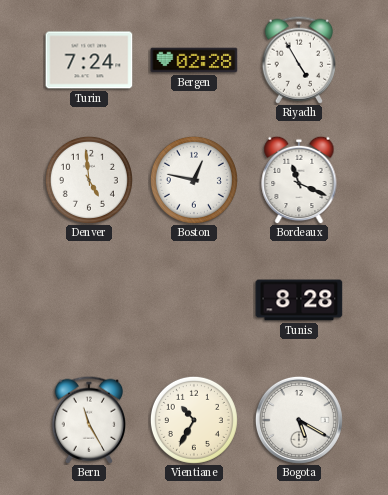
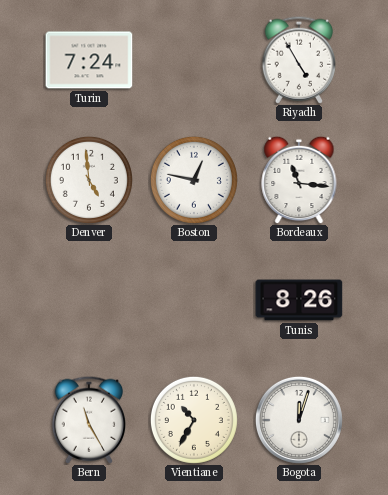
Bergen: 02:28 -> none
Bordeaux: 11:19 -> 11:16
Tunis: 8:28 -> 8:26
Bogota: 5:20 -> 12:03
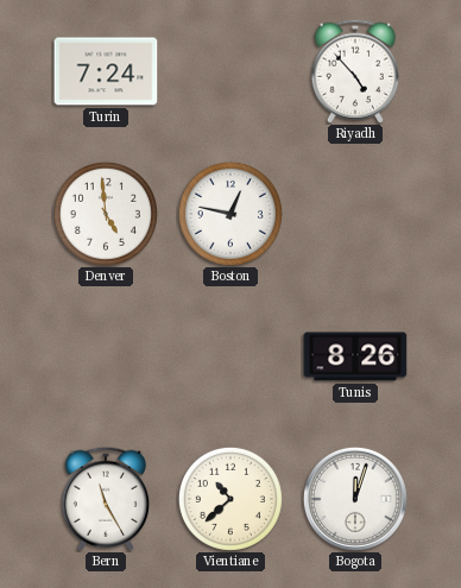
Riyadh: 4:55 -> 4:53
Bordeaux: 11:16 -> none
Vientiane: 10:35 -> 10:38
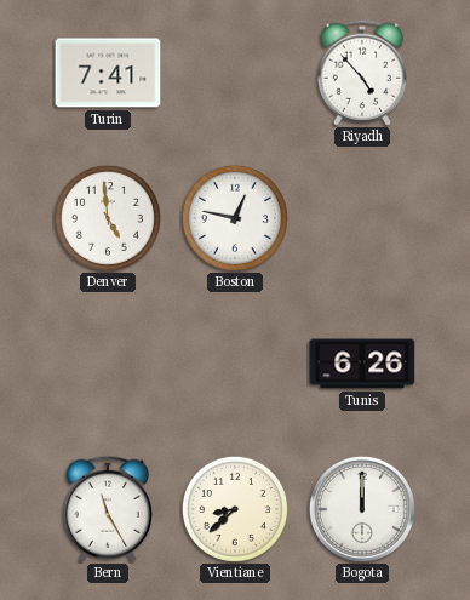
Turin: 7:24 -> 7:41
Tunis: 8:26 -> 6:26
Vientiane: 10:38 -> 8:38
Bogota: 12:03 -> 12:00
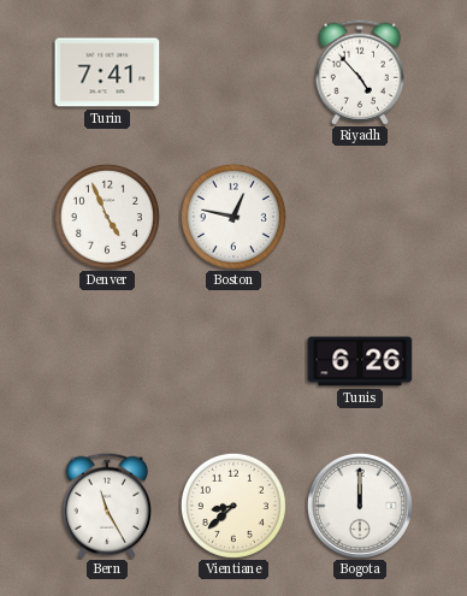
Denver: 4:59 -> 4:56
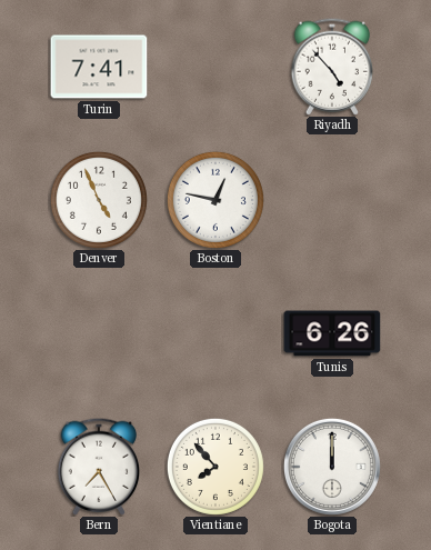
Bern: 11:25 -> 7:25
Vientiane: 8:38 -> 7:53
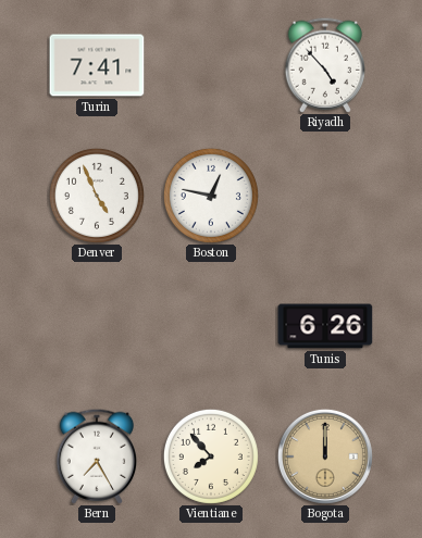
Bogota dial: white -> champagne
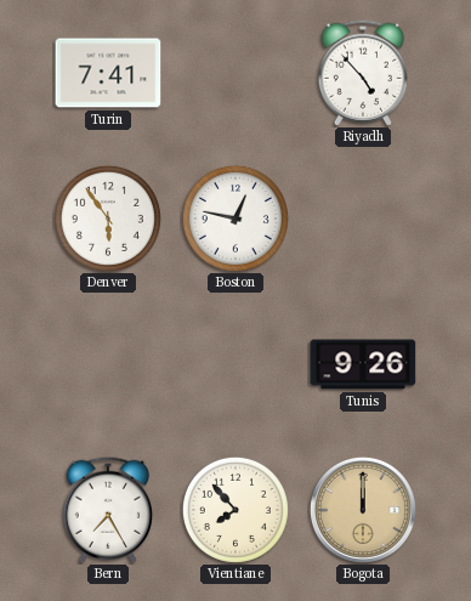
Denver: 4:56 -> 5:54
Tunis: 6:26 -> 9:26
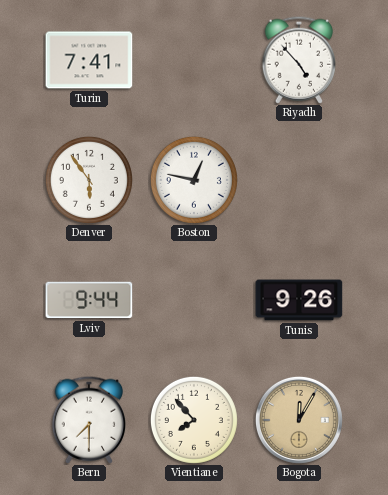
Lviv: none -> 9:44
Bern: 7:25 -> 7:30
Bogota: 12:00 -> 12:05
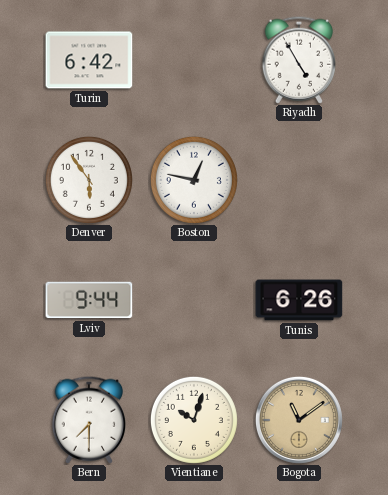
Turin: 7:41 -> 6:42
Riyadh: 4:53 -> 4:55
Tunis: 9:26 -> 6:26
Vientiane: 7:53 -> 10:03
Bogota: 12:05 -> 11:09
